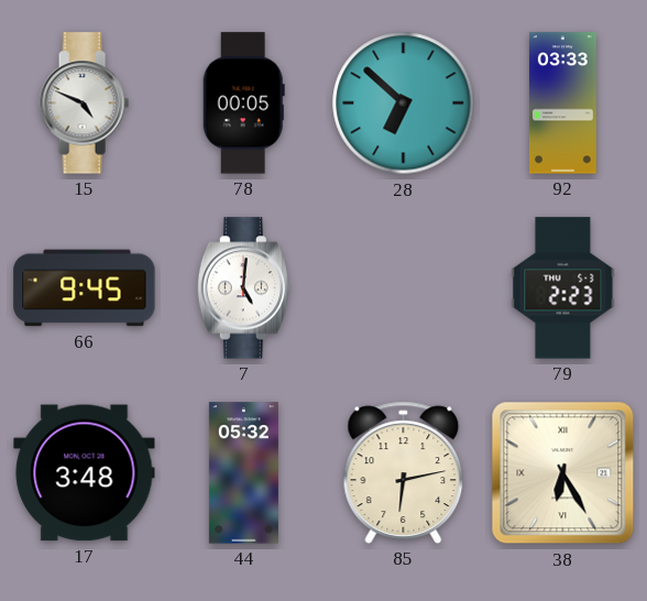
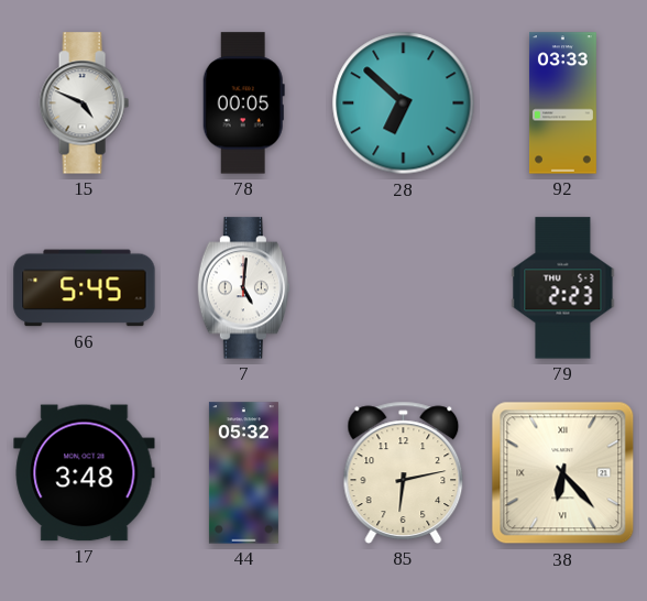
66: 9:45 -> 5:45
38: 6:25 -> 6:23
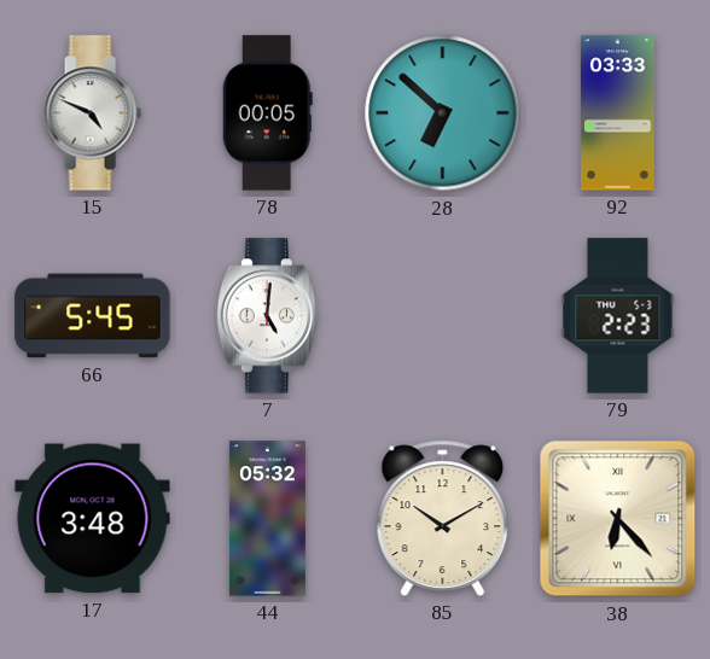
85: 6:13 -> 10:10
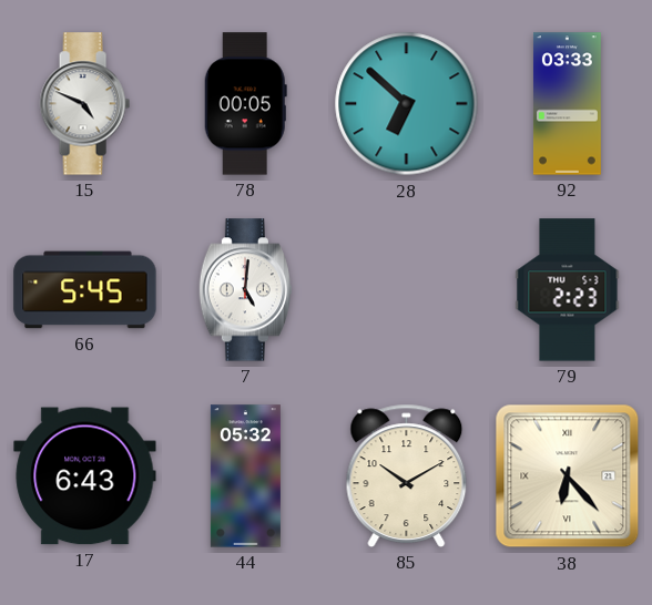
17: 3:48 -> 6:43
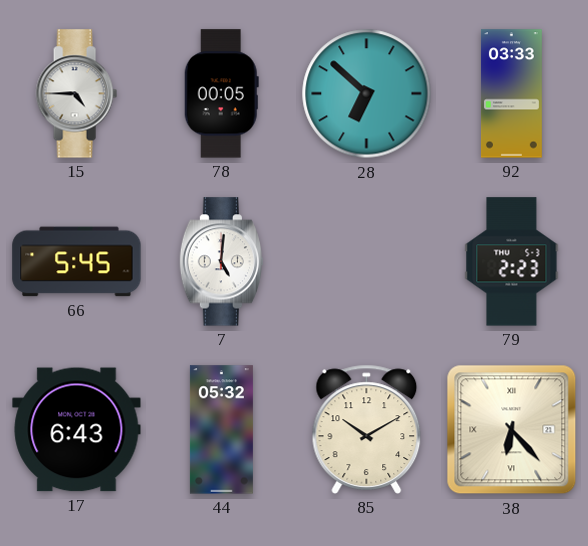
15: 4:49 -> 4:45
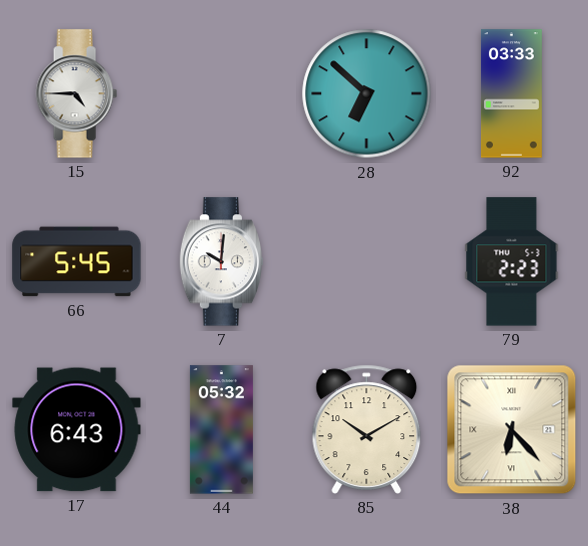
78: 00:05 -> none
7: 5:01 -> 10:01
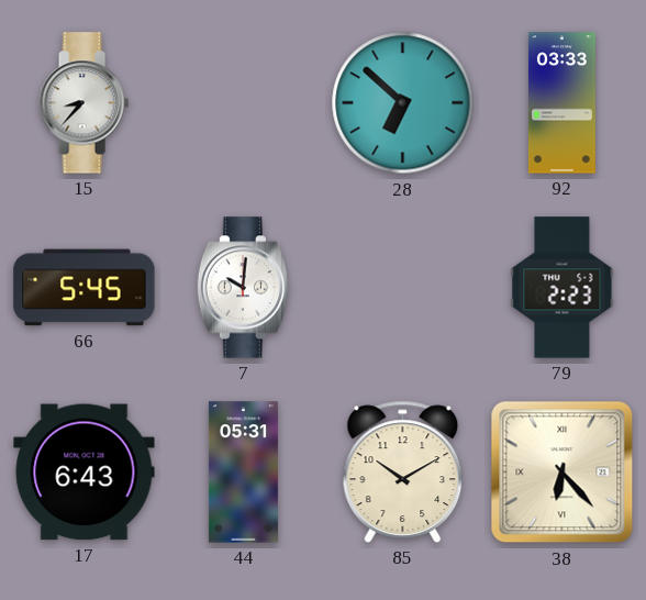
15: 4:45 -> 8:37
44: 05:32 -> 05:31
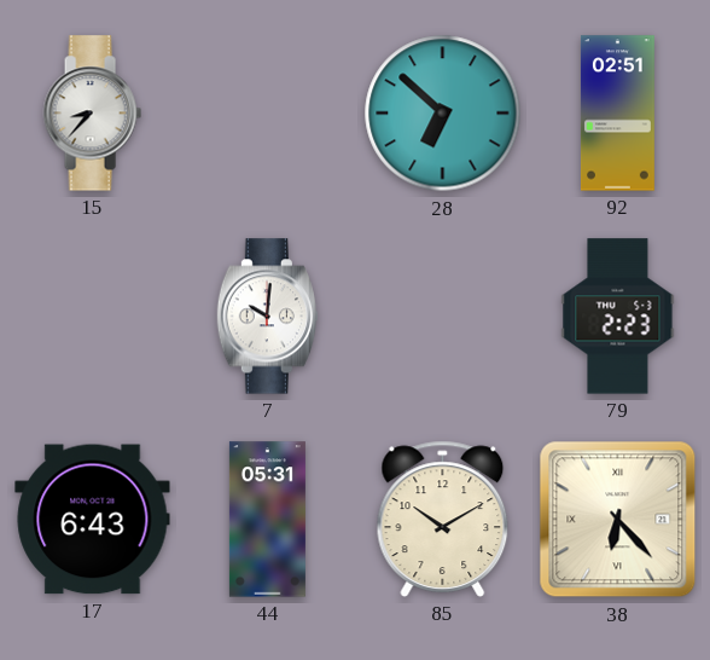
92: 03:33 -> 02:51
66: 5:45 -> none
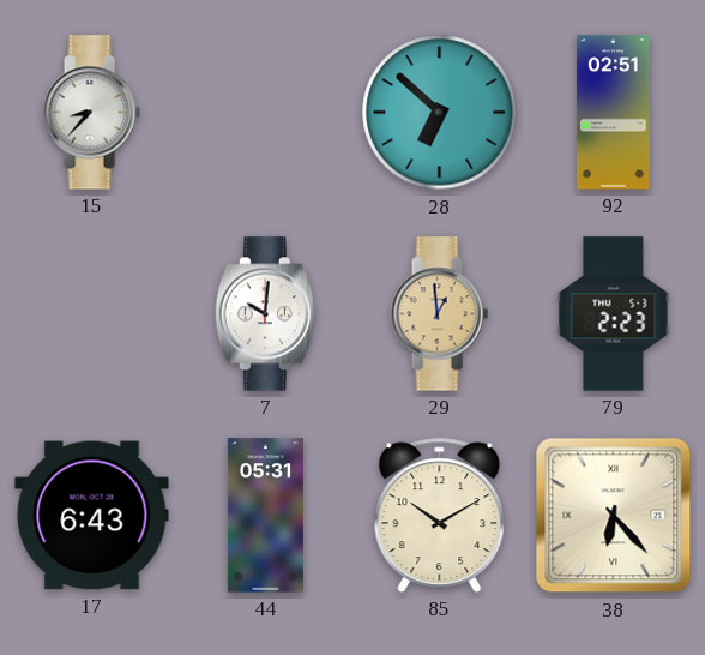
29: none -> 12:59
